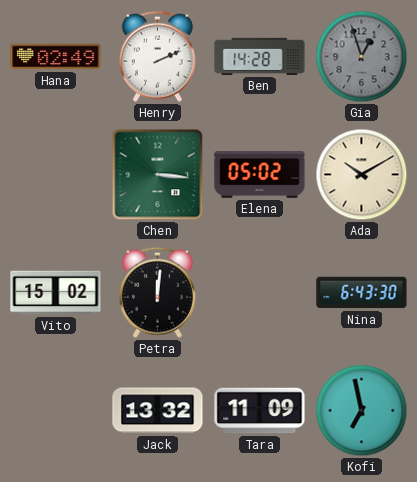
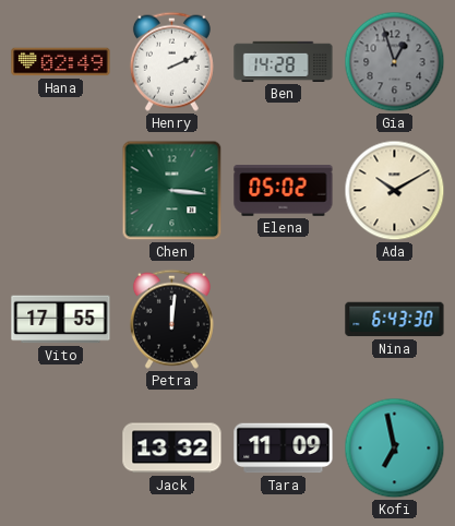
Vito: 15:02 -> 17:55
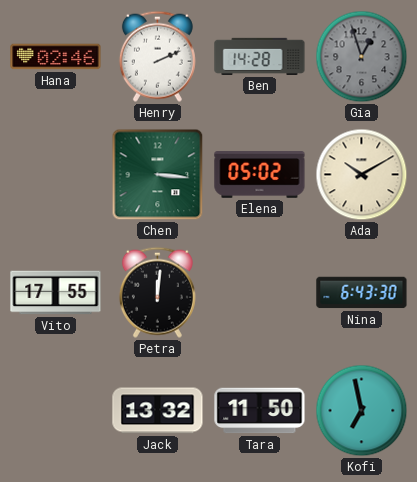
Hana: 02:49 -> 02:46
Tara: 11:09 -> 11:50
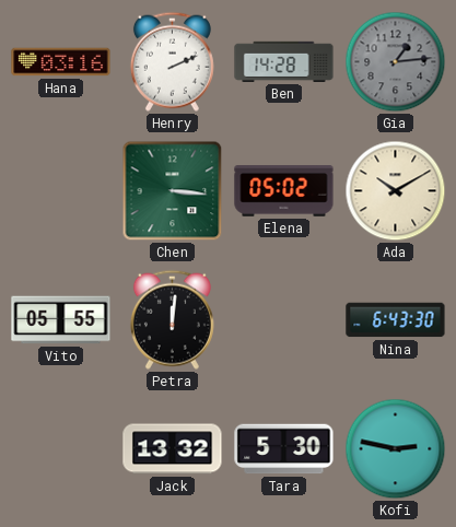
Hana: 02:46 -> 03:16
Gia: 12:57 -> 1:14
Vito: 17:55 -> 05:55
Tara: 11:50 -> 5:30
Kofi: 6:58 -> 2:47
